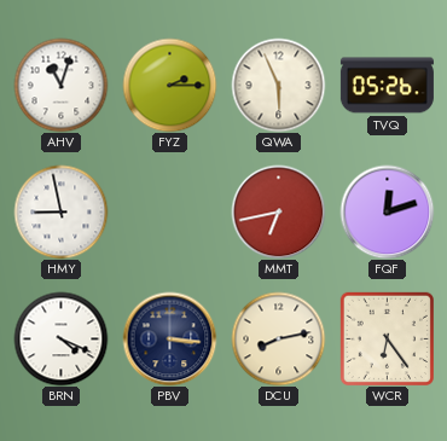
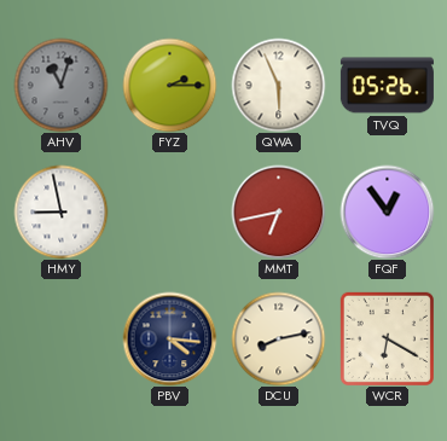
AHV dial: white -> grey
FQF: 12:12 -> 12:54
BRN: 4:19 -> none
PBV: 3:16 -> 4:16
WCR: 6:24 -> 6:20
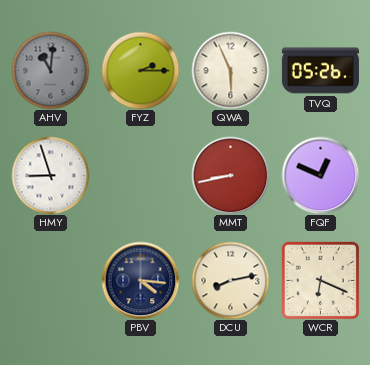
AHV: 11:03 -> 11:01
HMY: 8:58 -> 8:57
MMT: 6:43 -> 8:43
FQF: 12:54 -> 12:49
WCR: 6:20 -> 6:19
